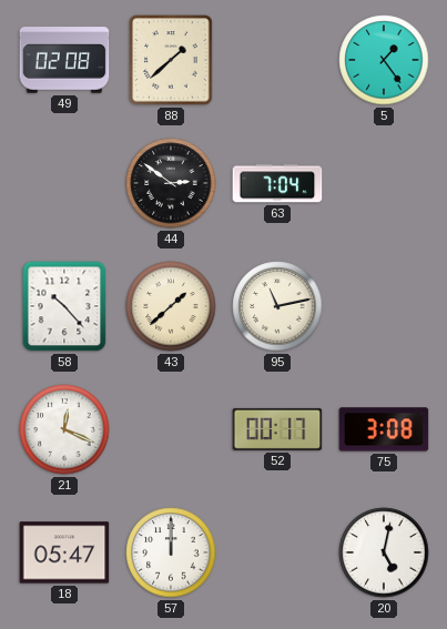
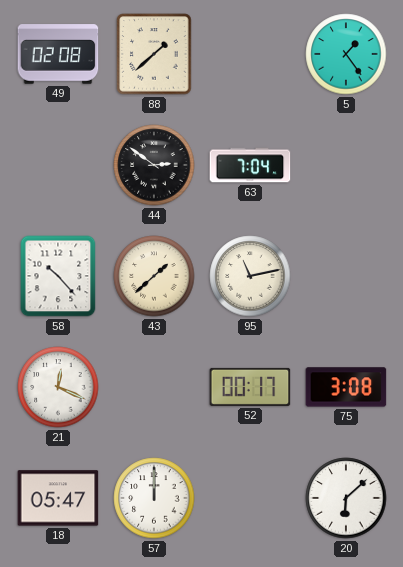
20: 5:02 -> 6:08
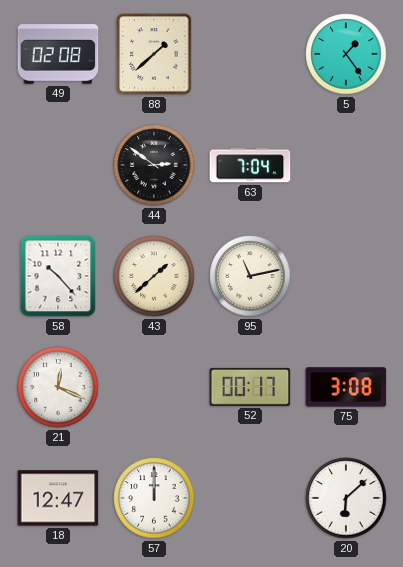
18: 05:47 -> 12:47
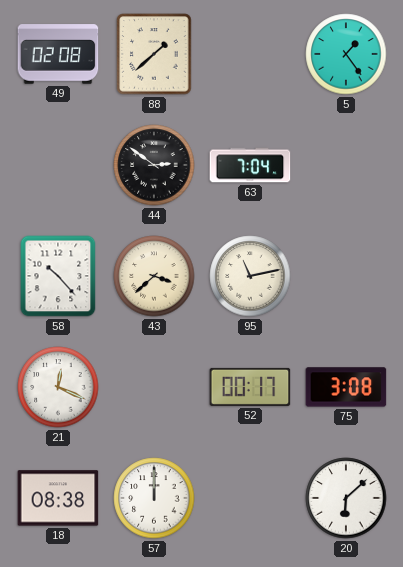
43: 1:38 -> 3:38
18: 12:47 -> 08:38
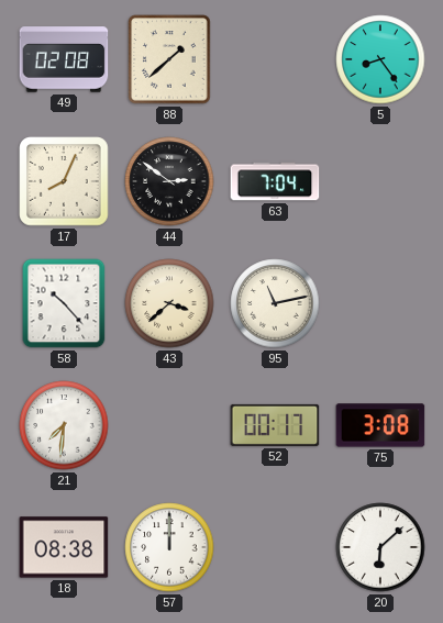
5: 1:24 -> 8:24
17: none -> 8:04
21: 12:19 -> 7:31
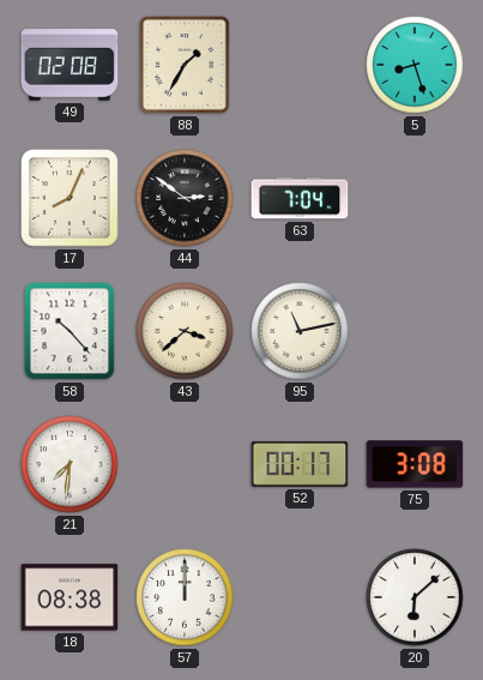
88: 1:38 -> 1:35
5: 8:24 -> 8:27
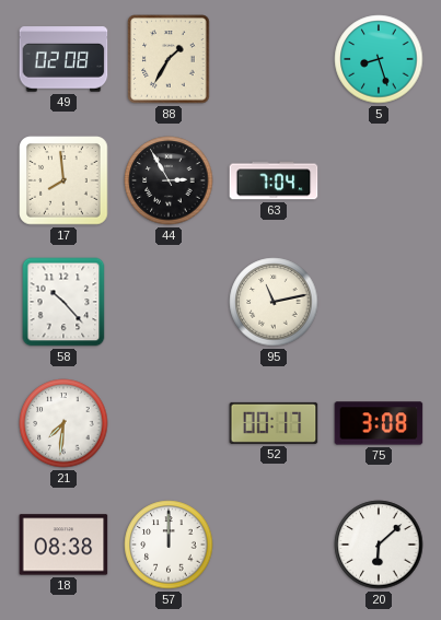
17: 8:04 -> 7:59
44: 2:51 -> 2:55
43: 3:38 -> none
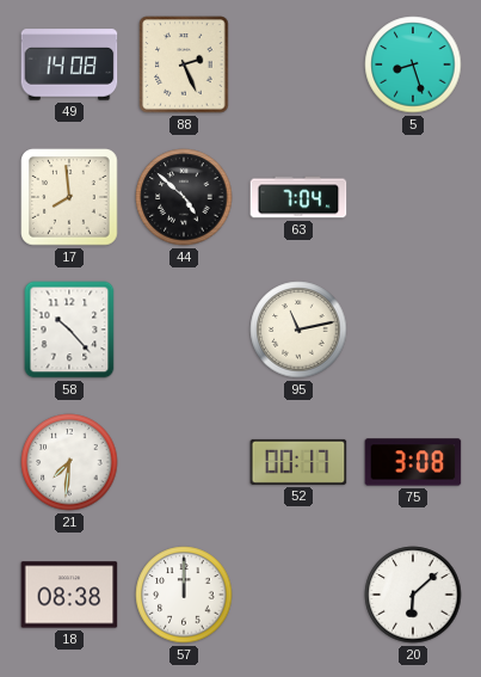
49: 02:08 -> 14:08
88: 1:35 -> 2:26
44: 2:55 -> 4:52
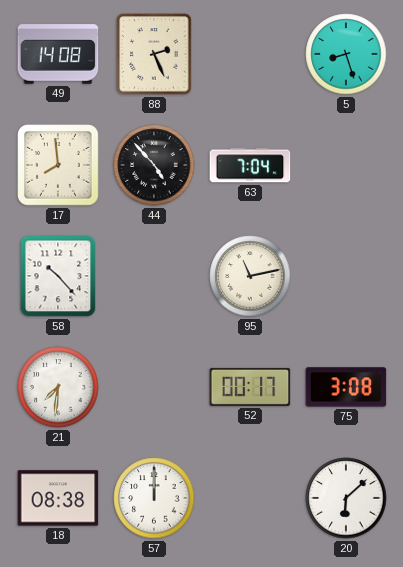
44: 4:52 -> 4:53
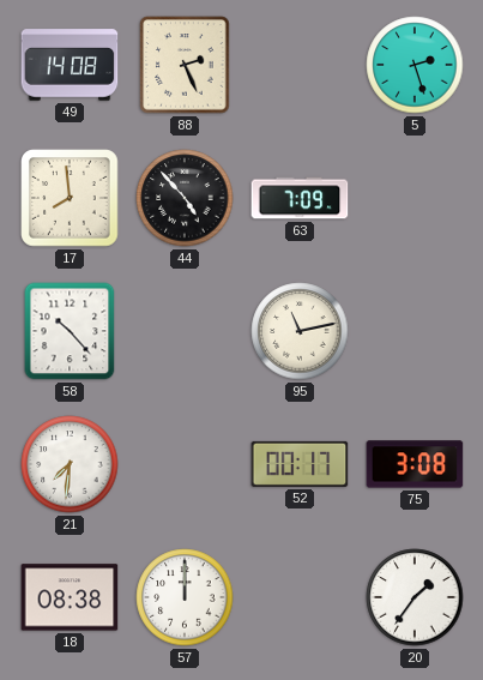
5: 8:27 -> 2:27
63: 7:04 -> 7:09
20: 6:08 -> 1:36
